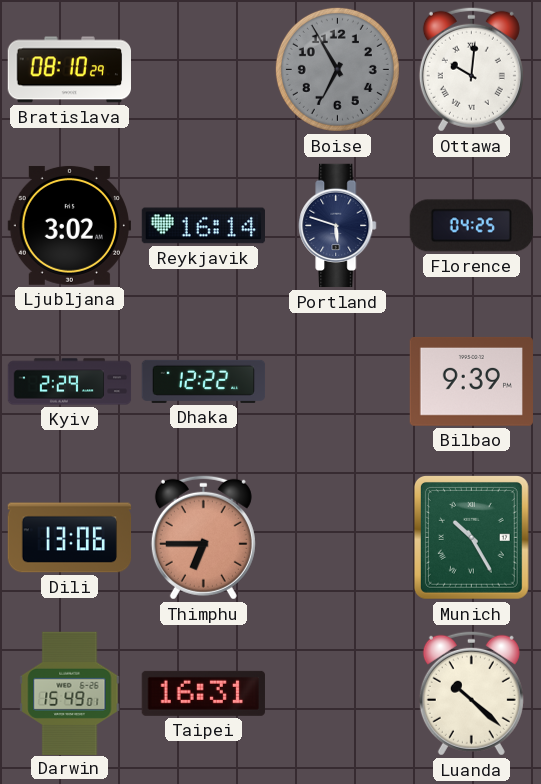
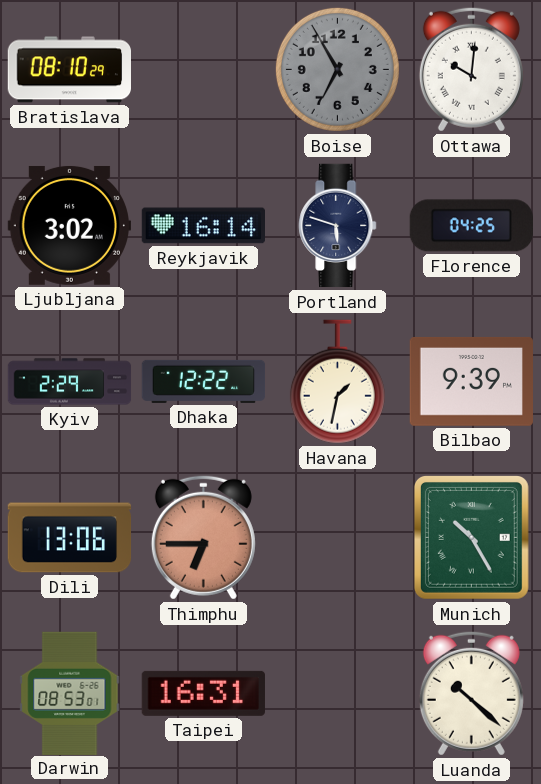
Havana: none -> 1:32
Darwin: 15:49 -> 08:53
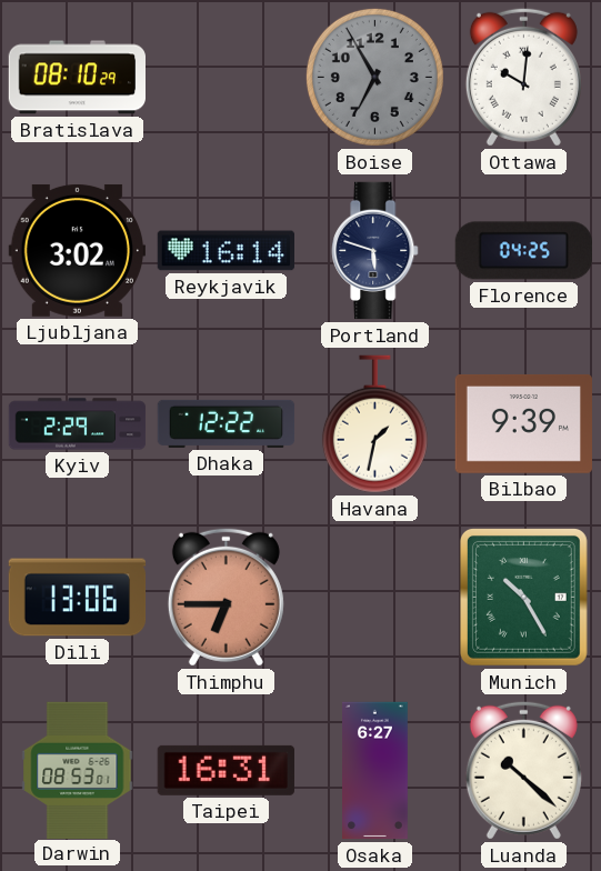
Osaka: none -> 6:27
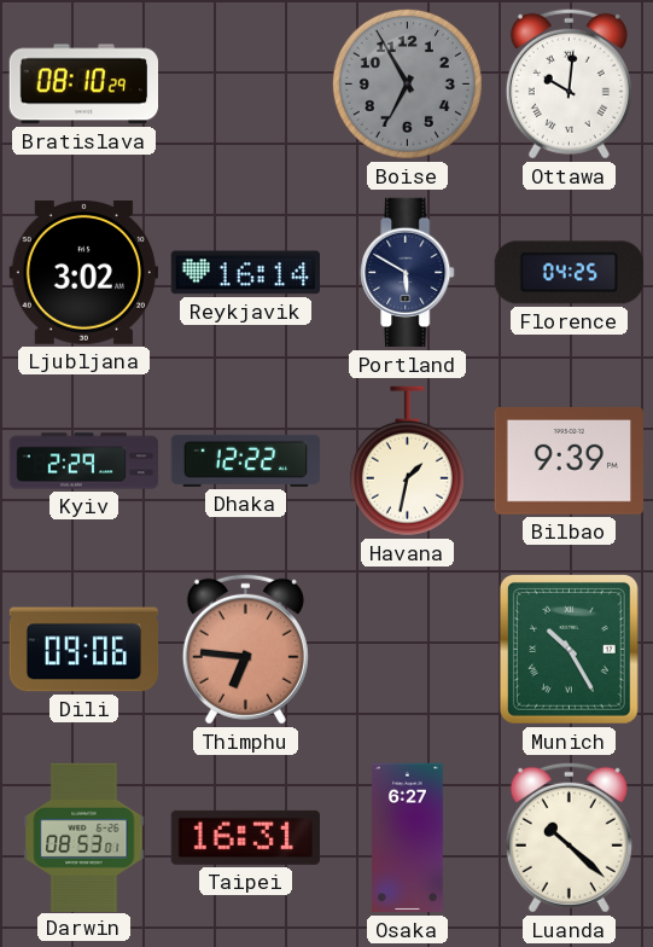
Portland: 5:48 -> 5:50
Dili: 13:06 -> 09:06
Thimphu: 6:45 -> 6:46
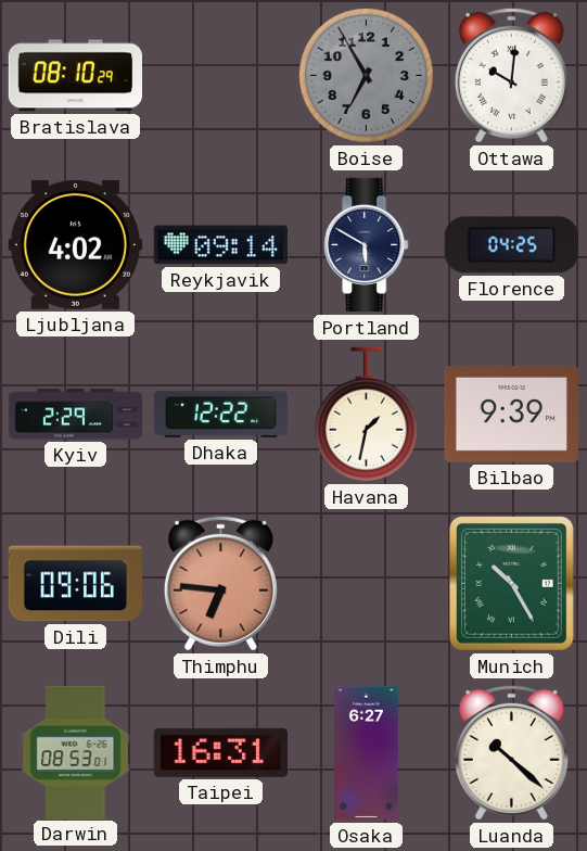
Ljubljana: 3:02 -> 4:02
Reykjavik: 16:14 -> 09:14
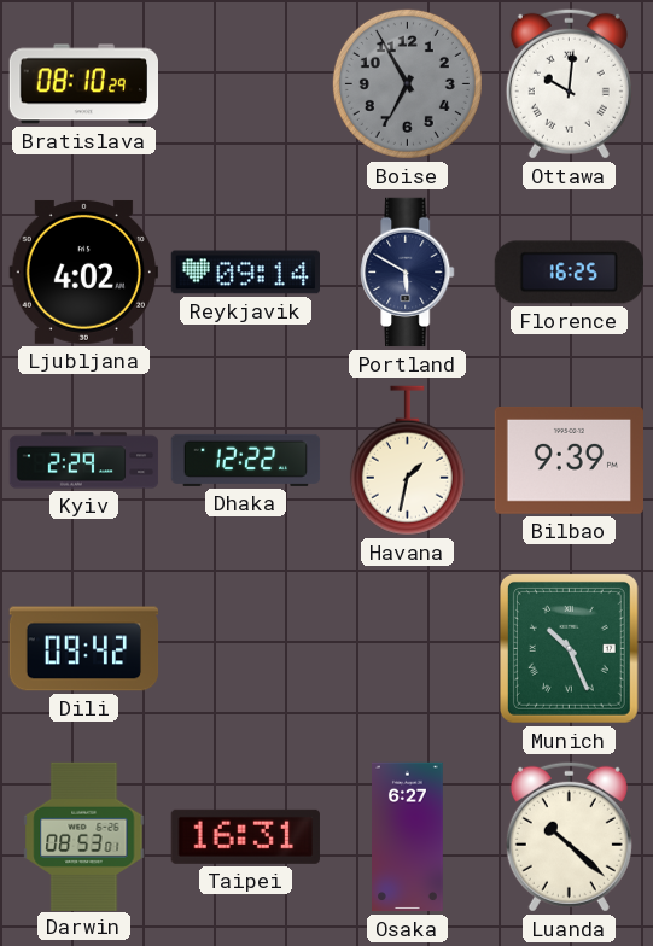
Florence: 04:25 -> 16:25
Dili: 09:06 -> 09:42
Thimphu: 6:46 -> none
Munich: 10:25 -> 10:26
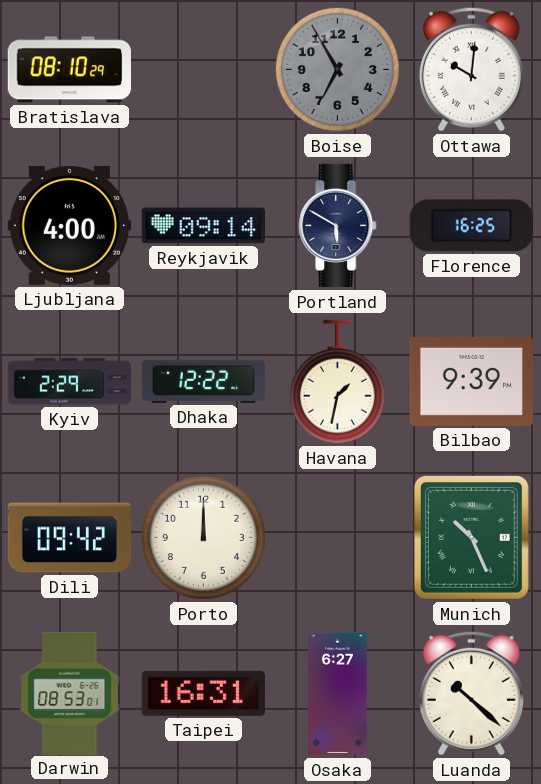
Ljubljana: 4:02 -> 4:00
Porto: none -> 12:00
